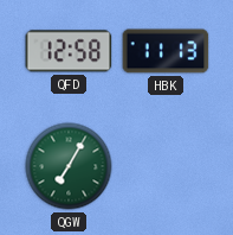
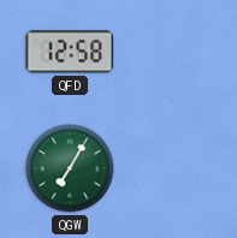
HBK: 11:13 -> none
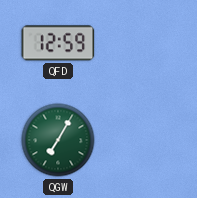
QFD: 12:58 -> 12:59
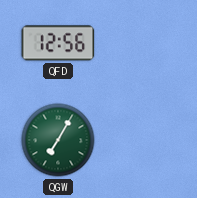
QFD: 12:59 -> 12:56
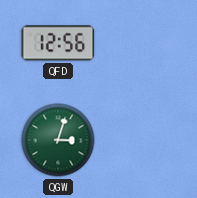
QGW: 7:05 -> 3:03
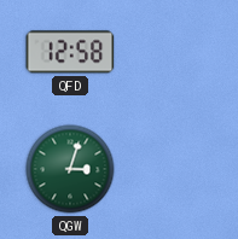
QFD: 12:56 -> 12:58
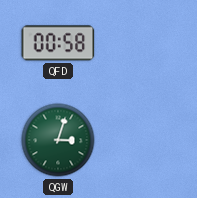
QFD: 12:58 -> 00:58
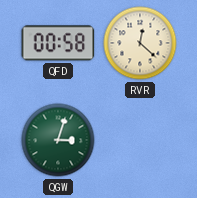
RVR: none -> 12:22
